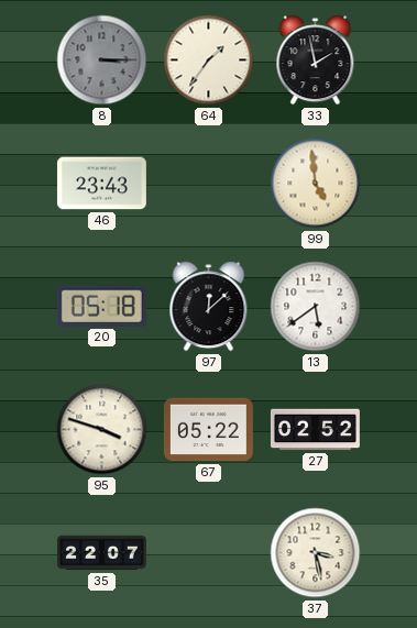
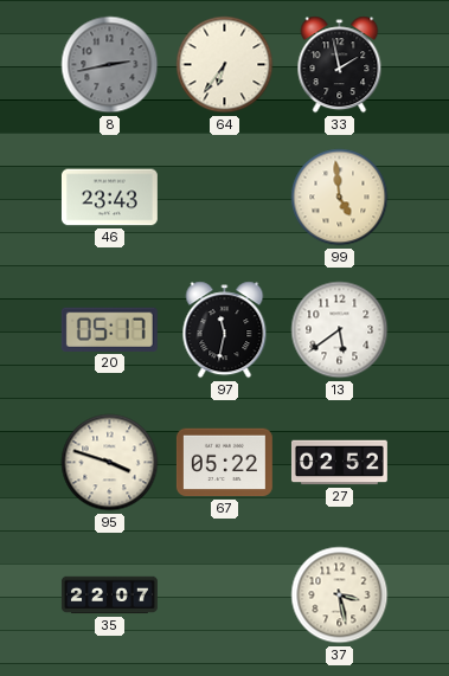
8: 3:15 -> 2:43
64: 1:36 -> 6:36
20: 05:18 -> 05:17
97: 12:08 -> 11:32
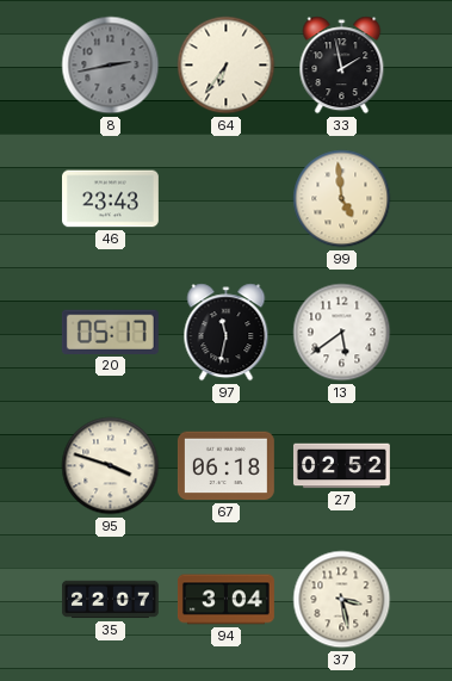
67: 05:22 -> 06:18
94: none -> 3:04
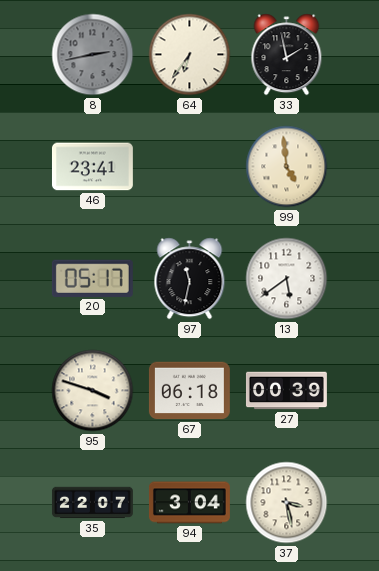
46: 23:43 -> 23:41
27: 02:52 -> 00:39
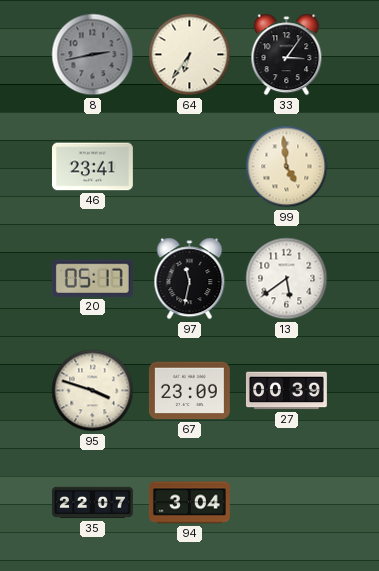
33: 1:58 -> 3:06
67: 06:18 -> 23:09
37: 3:28 -> none
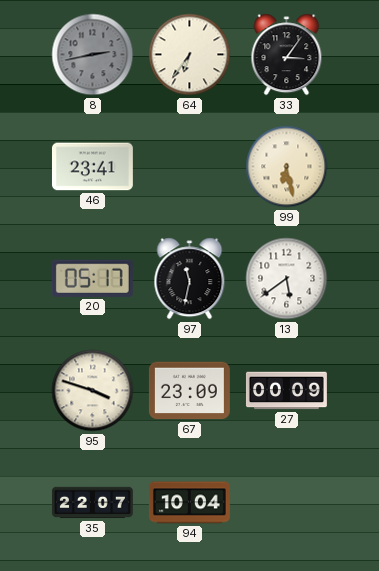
99: 4:59 -> 6:28
27: 00:39 -> 00:09
94: 3:04 -> 10:04
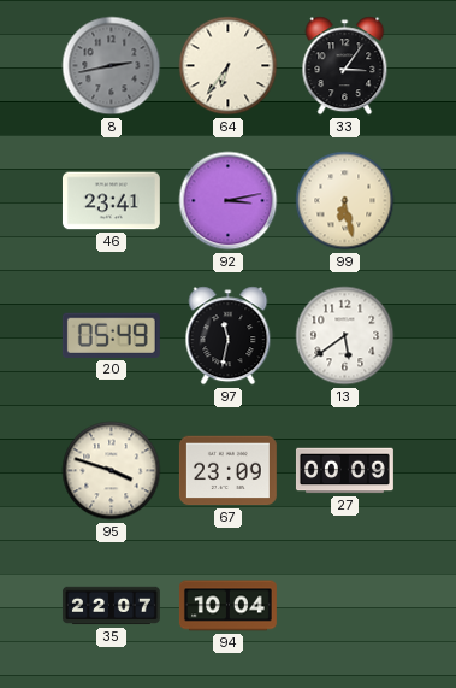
92: none -> 3:13
20: 05:17 -> 05:49
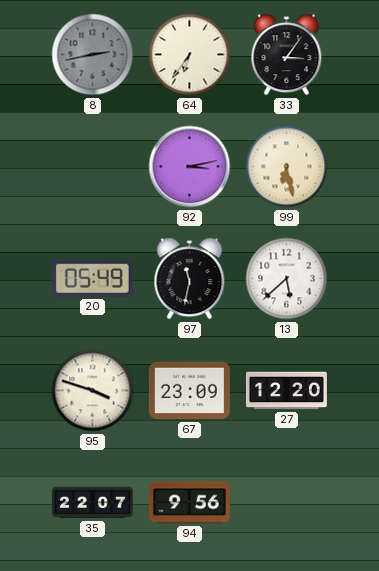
46: 23:41 -> none
13: 5:39 -> 5:38
27: 00:09 -> 12:20
94: 10:04 -> 9:56
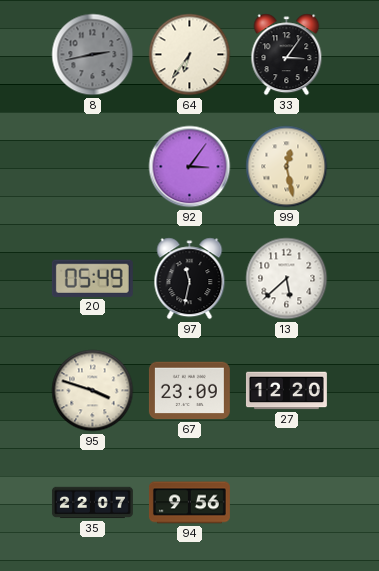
92: 3:13 -> 3:06
99: 6:28 -> 12:28
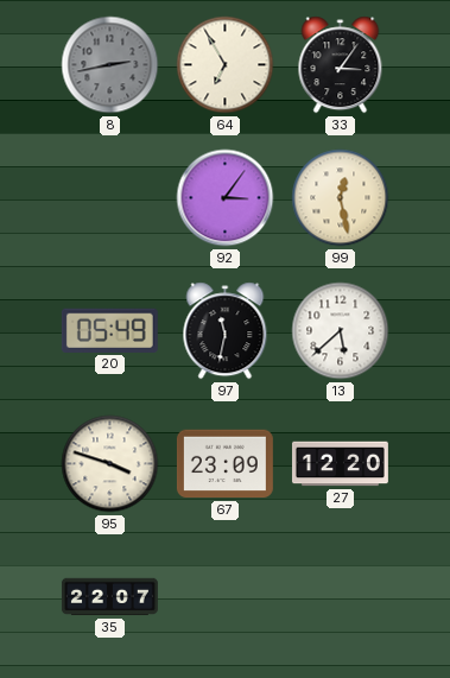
64: 6:36 -> 6:55
94: 9:56 -> none
